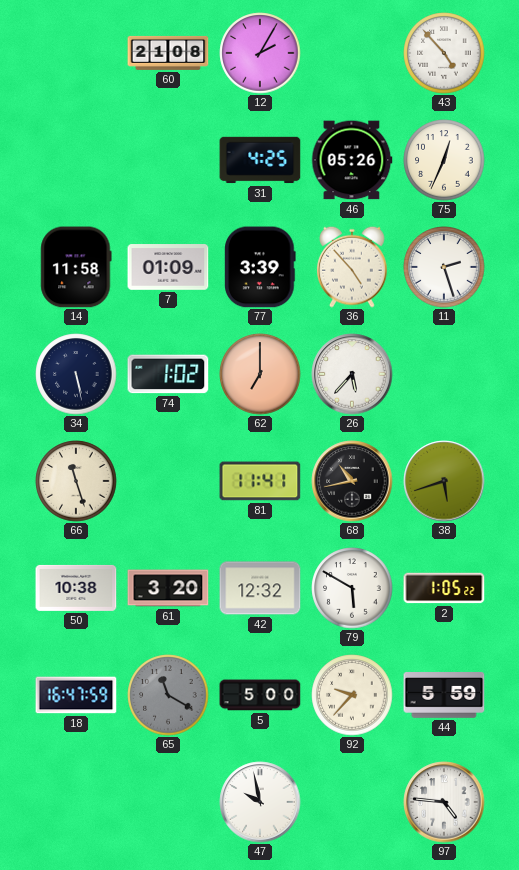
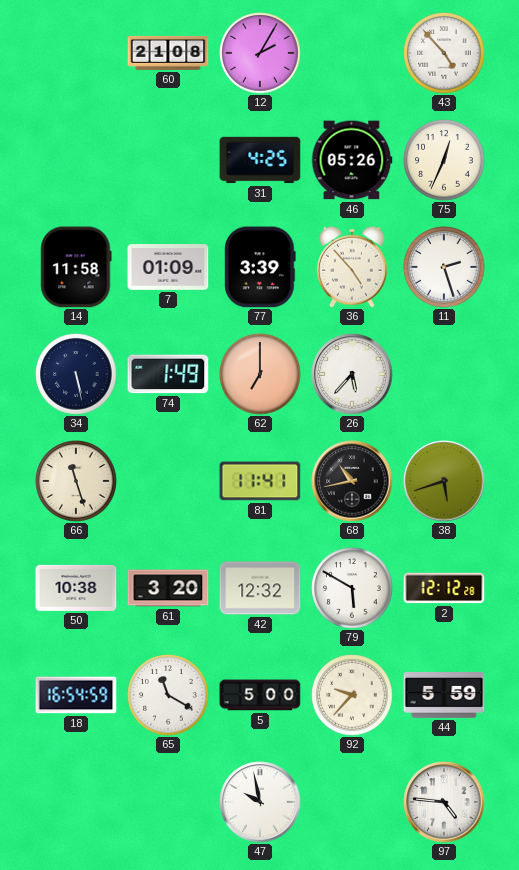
74: 1:02 -> 1:49
2: 1:05 -> 12:12
18: 16:47 -> 16:54
65 dial: grey -> white
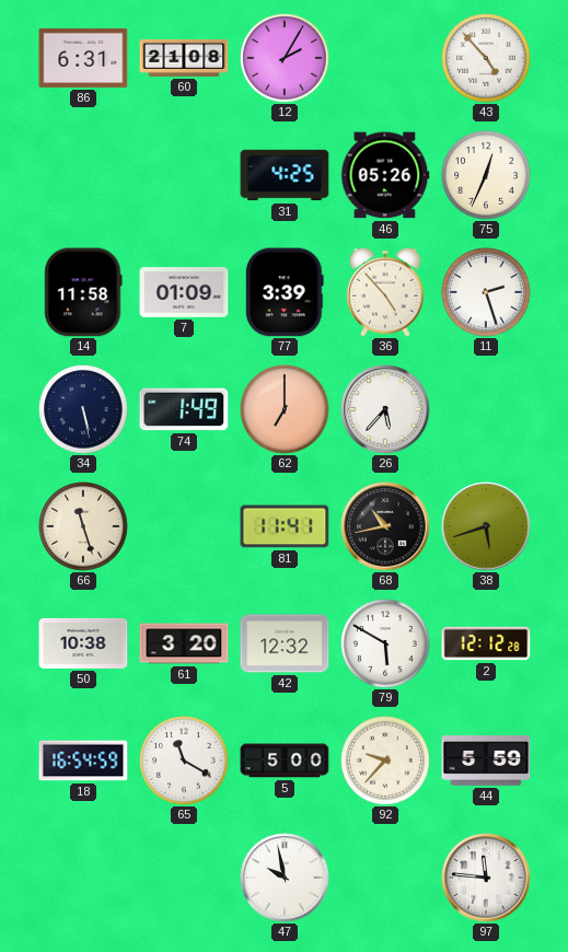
86: none -> 6:31
97: 4:46 -> 11:46
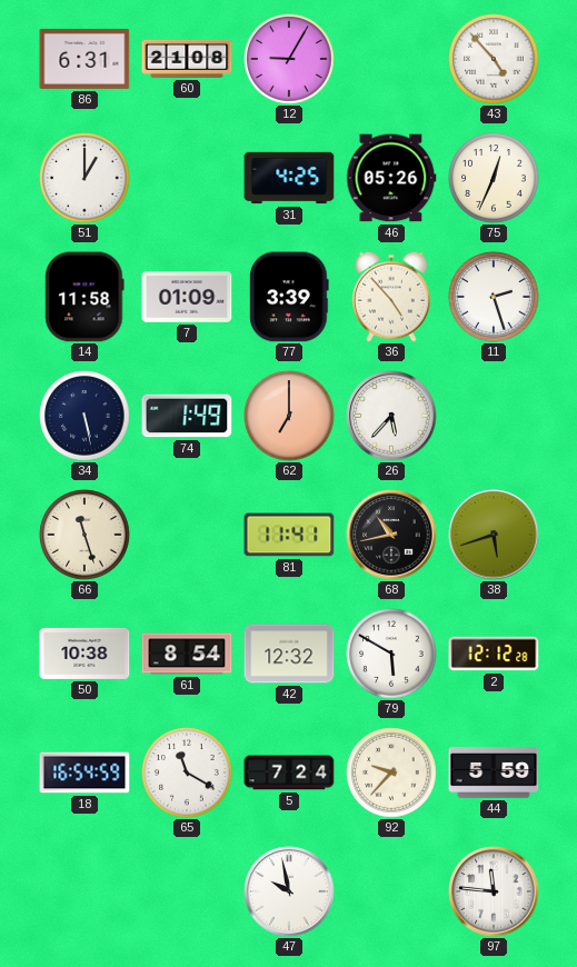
12: 2:05 -> 9:05
51: none -> 1:00
61: 3:20 -> 8:54
5: 5:00 -> 7:24
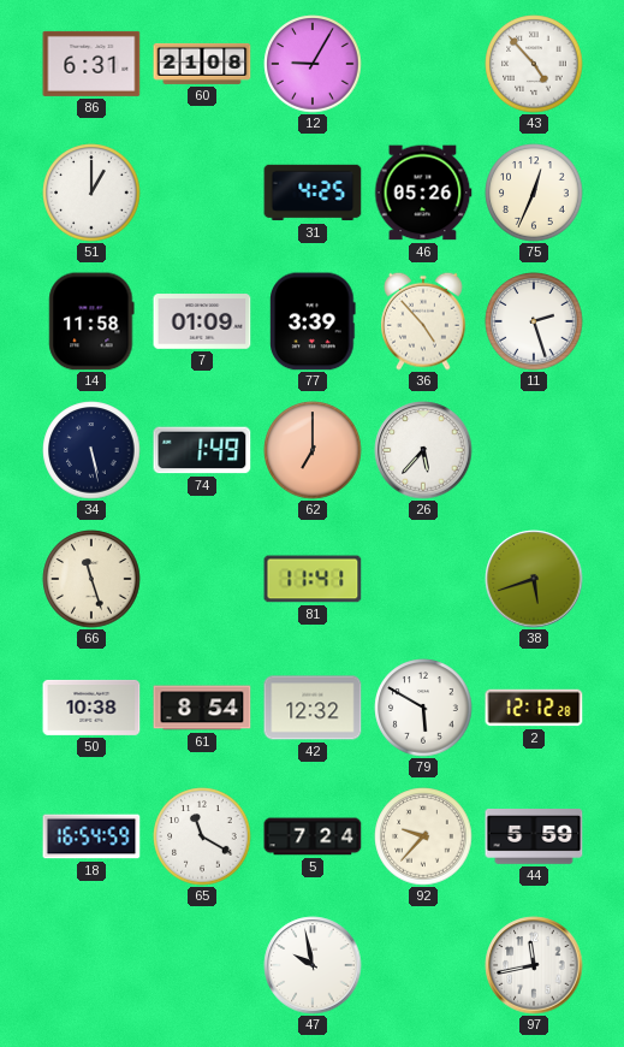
68: 10:43 -> none
97: 11:46 -> 11:43
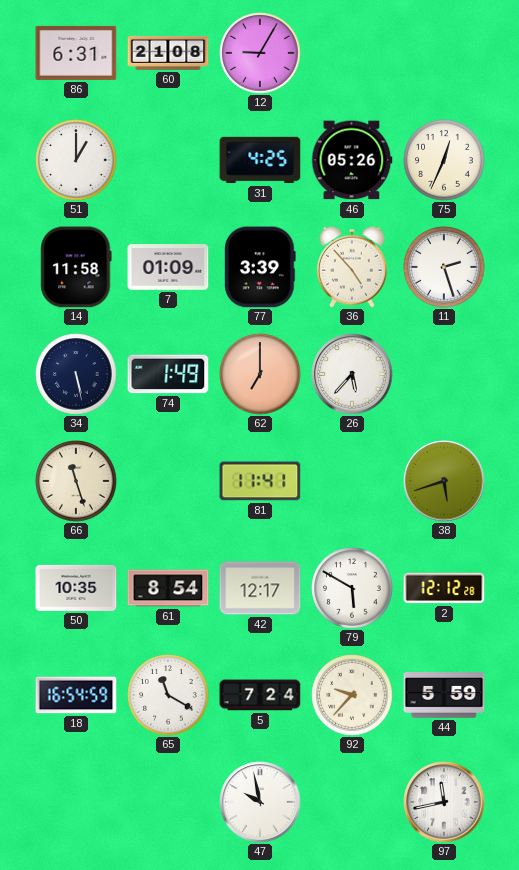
43: 4:53 -> none
50: 10:38 -> 10:35
42: 12:32 -> 12:17
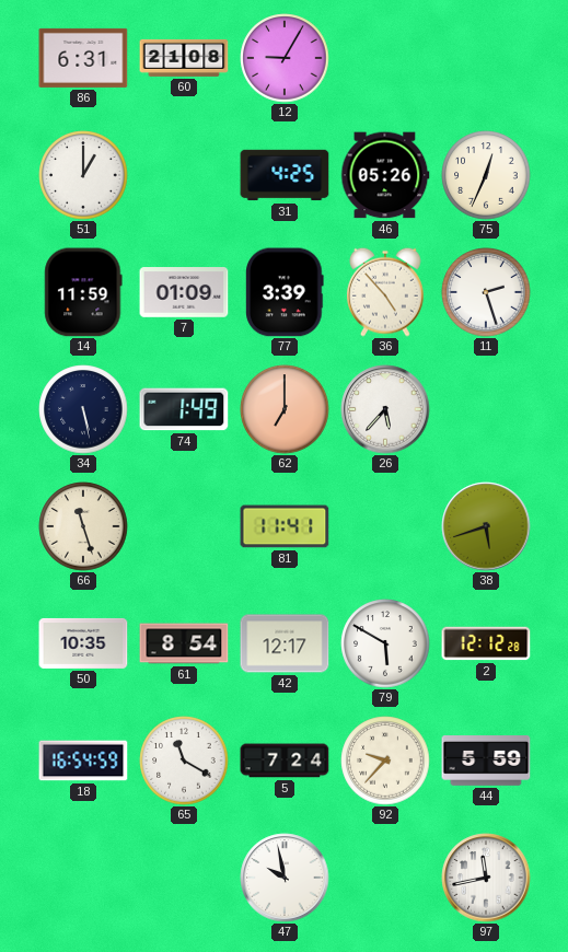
14: 11:58 -> 11:59
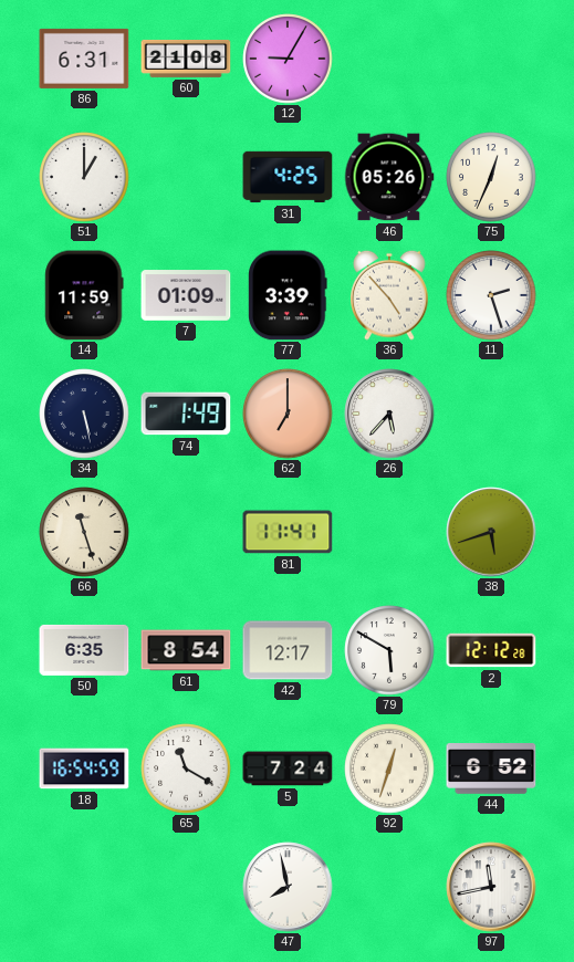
50: 10:35 -> 6:35
92: 9:37 -> 12:33
44: 5:59 -> 6:52
47: 9:58 -> 7:58
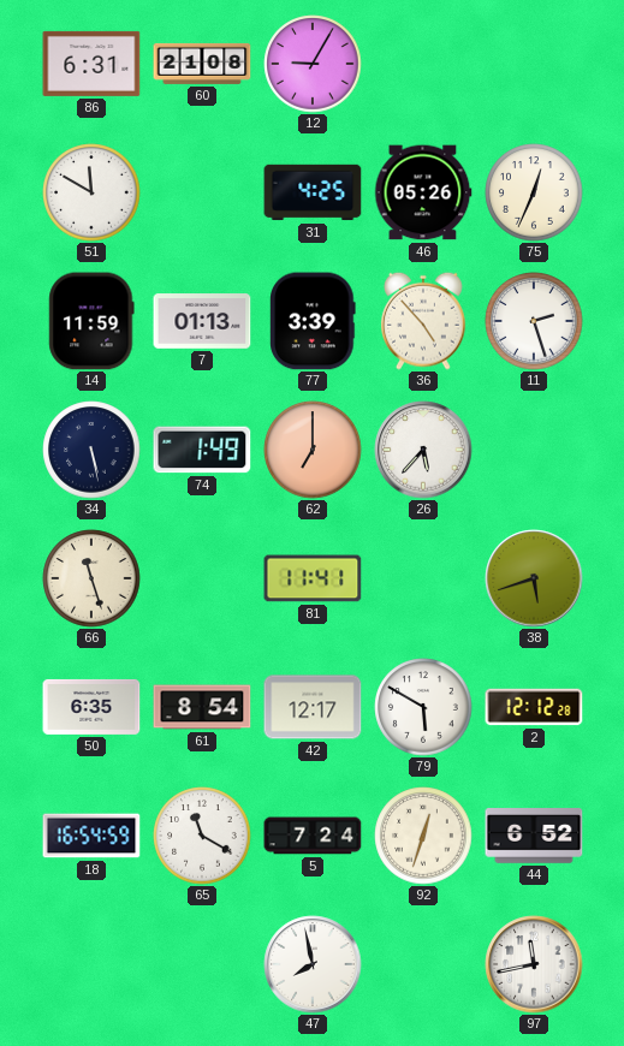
51: 1:00 -> 11:50
7: 01:09 -> 01:13
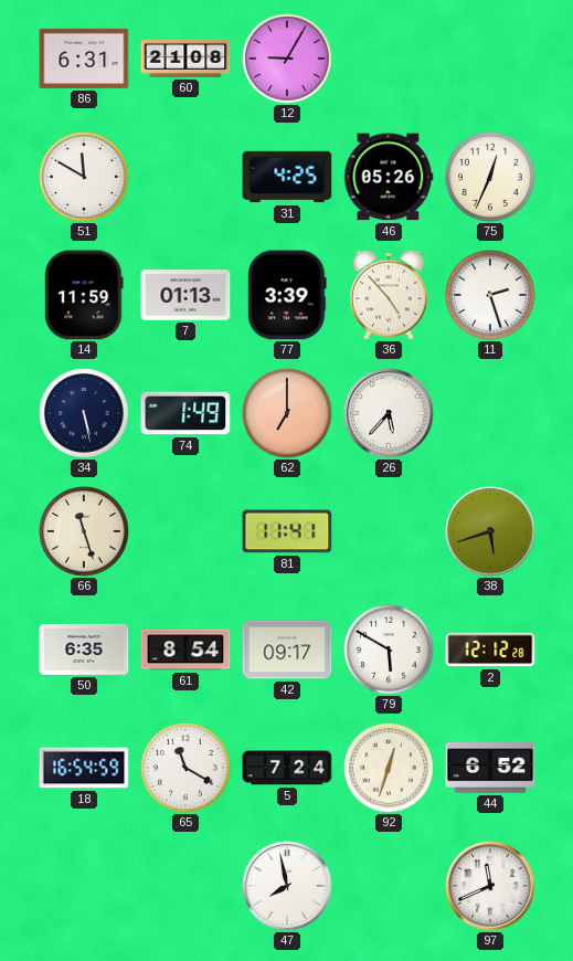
42: 12:17 -> 09:17
97: 11:43 -> 11:41
